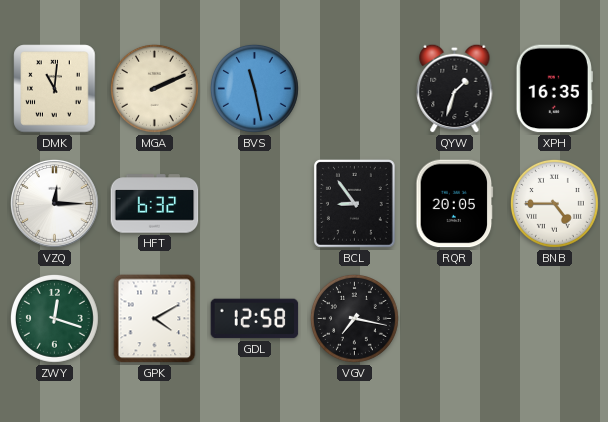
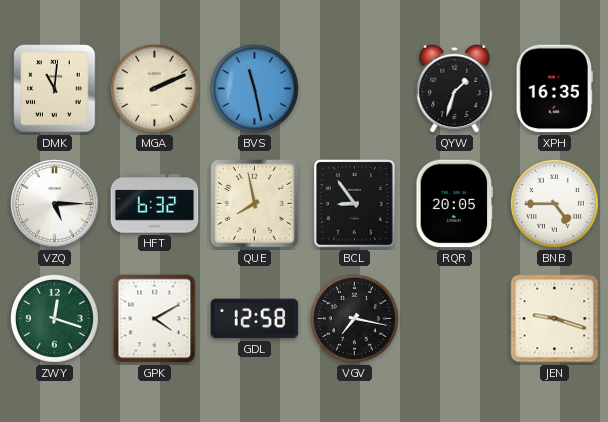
VZQ: 12:15 -> 5:15
QUE: none -> 7:58
JEN: none -> 9:18
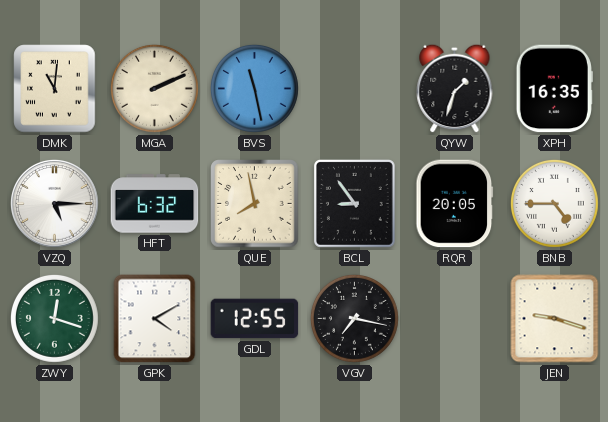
GDL: 12:58 -> 12:55
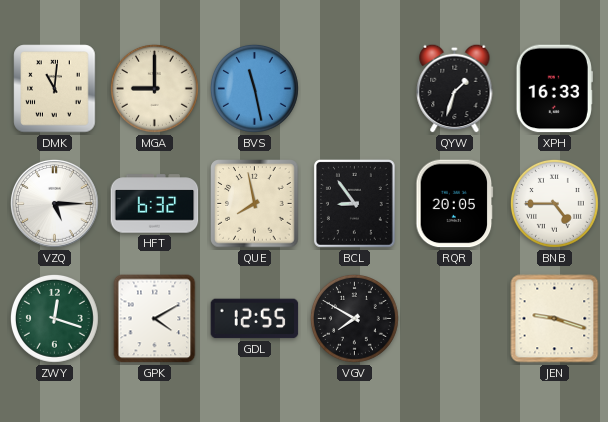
MGA: 2:11 -> 9:00
XPH: 16:35 -> 16:33
VGV: 7:17 -> 7:50
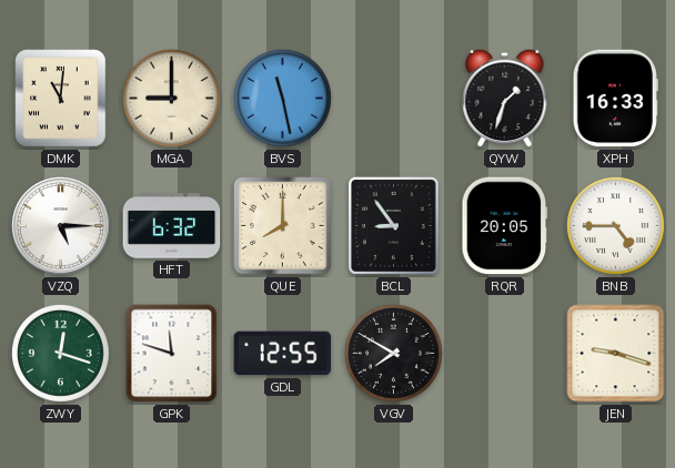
QUE: 7:58 -> 8:00
GPK: 4:10 -> 11:48
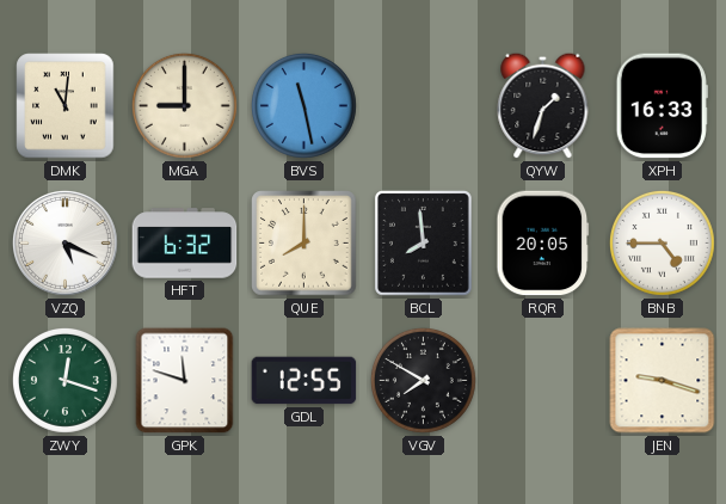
VZQ: 5:15 -> 5:19
BCL: 8:54 -> 7:59
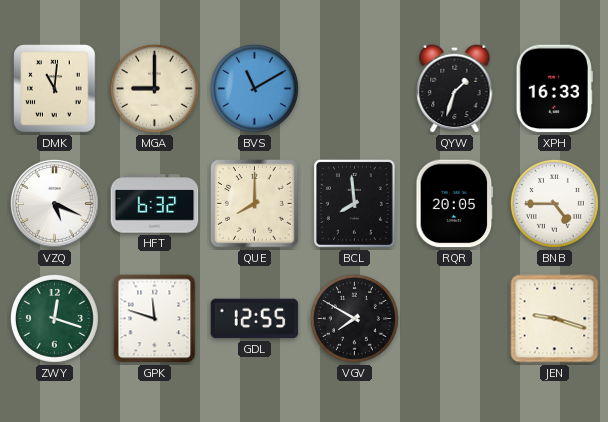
BVS: 11:28 -> 11:10
